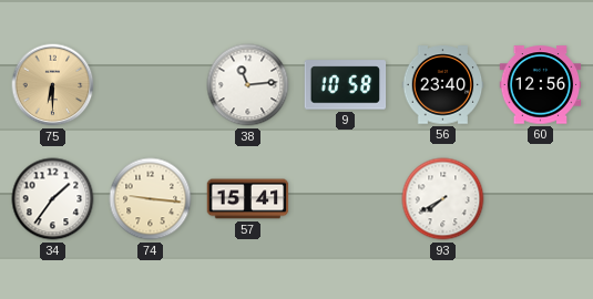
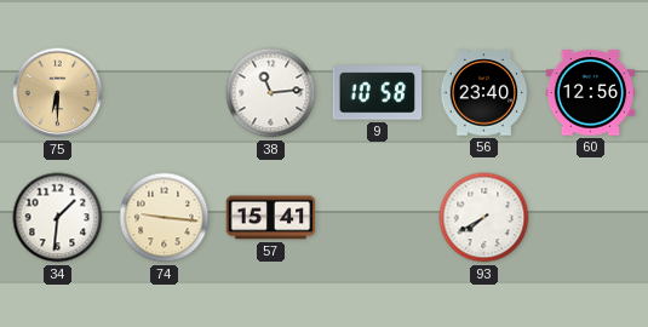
34: 1:36 -> 1:31
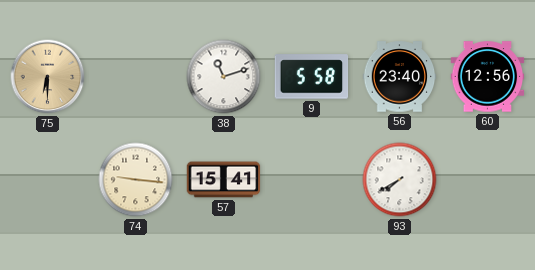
38: 11:14 -> 11:12
9: 10:58 -> 5:58
34: 1:31 -> none
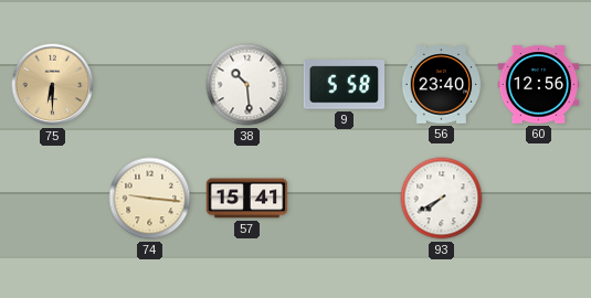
38: 11:12 -> 10:29
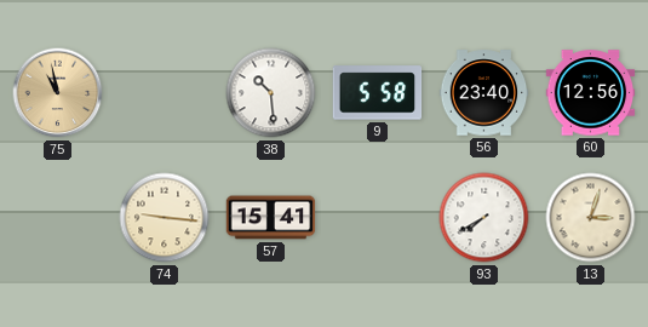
75: 6:30 -> 10:58
13: none -> 3:03
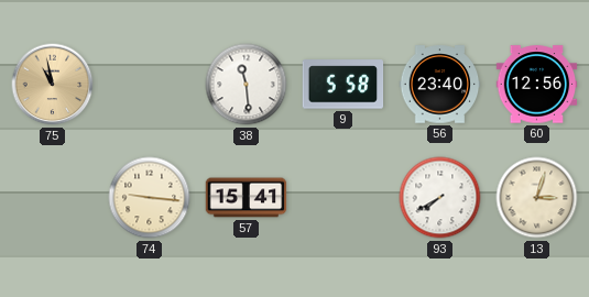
38: 10:29 -> 11:29
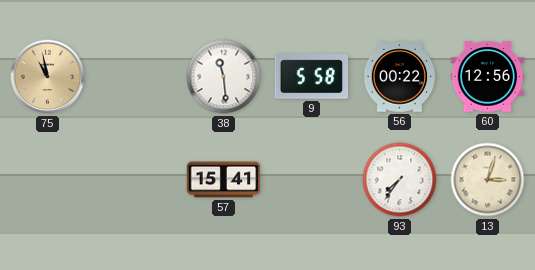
56: 23:40 -> 00:22
74: 9:16 -> none
93: 7:40 -> 7:36
